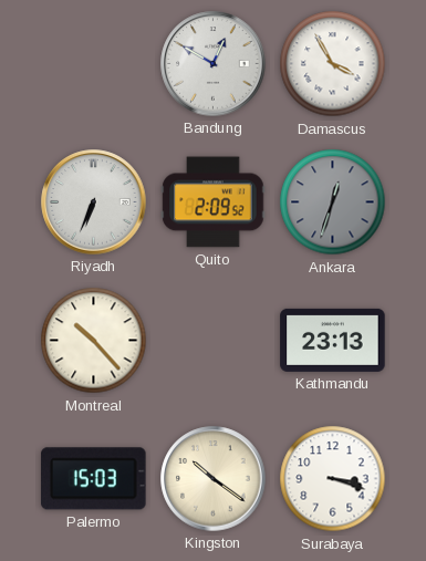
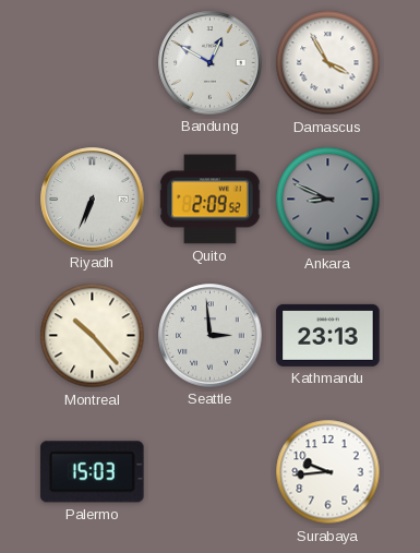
Ankara: 12:33 -> 8:49
Seattle: none -> 2:59
Kingston: 10:21 -> none
Surabaya: 3:18 -> 9:44
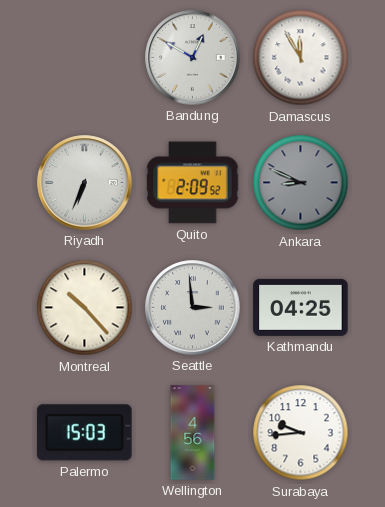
Damascus: 3:55 -> 11:55
Kathmandu: 23:13 -> 04:25
Wellington: none -> 4:56
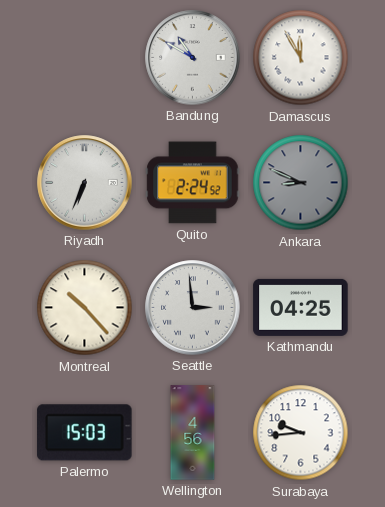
Bandung: 12:50 -> 10:50
Quito: 2:09 -> 2:24
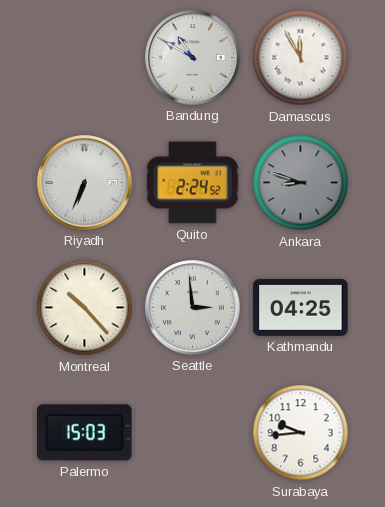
Ankara: 8:49 -> 8:48
Wellington: 4:56 -> none
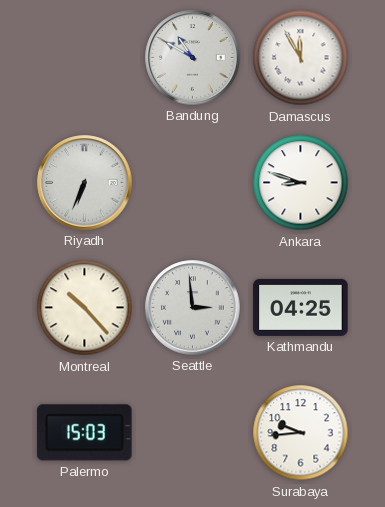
Quito: 2:24 -> none
Ankara dial: grey -> white
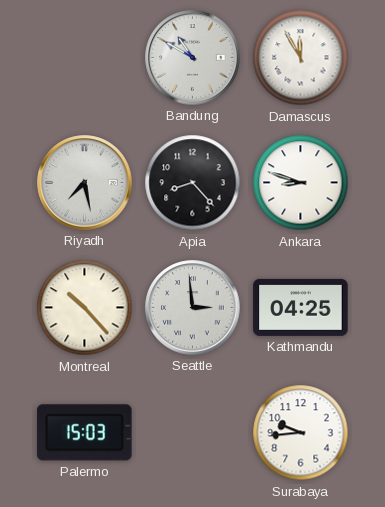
Riyadh: 6:34 -> 7:28
Apia: none -> 8:23
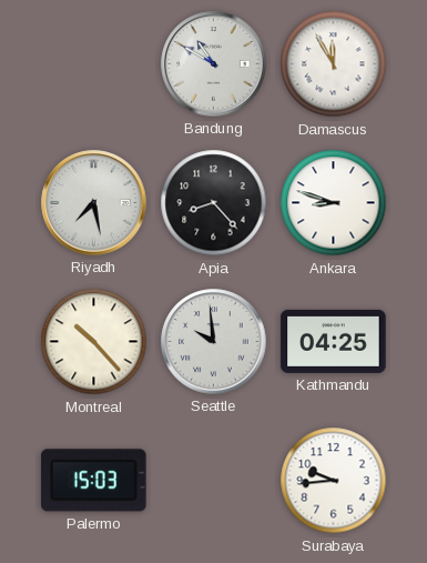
Seattle: 2:59 -> 9:59
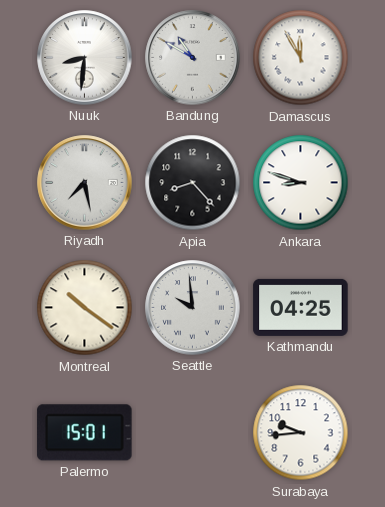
Nuuk: none -> 8:31
Montreal: 10:23 -> 10:21
Palermo: 15:03 -> 15:01
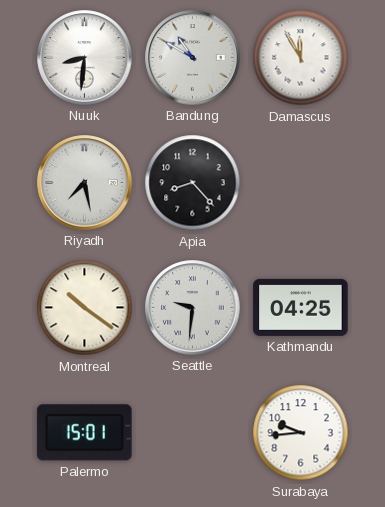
Ankara: 8:48 -> none
Seattle: 9:59 -> 9:31
